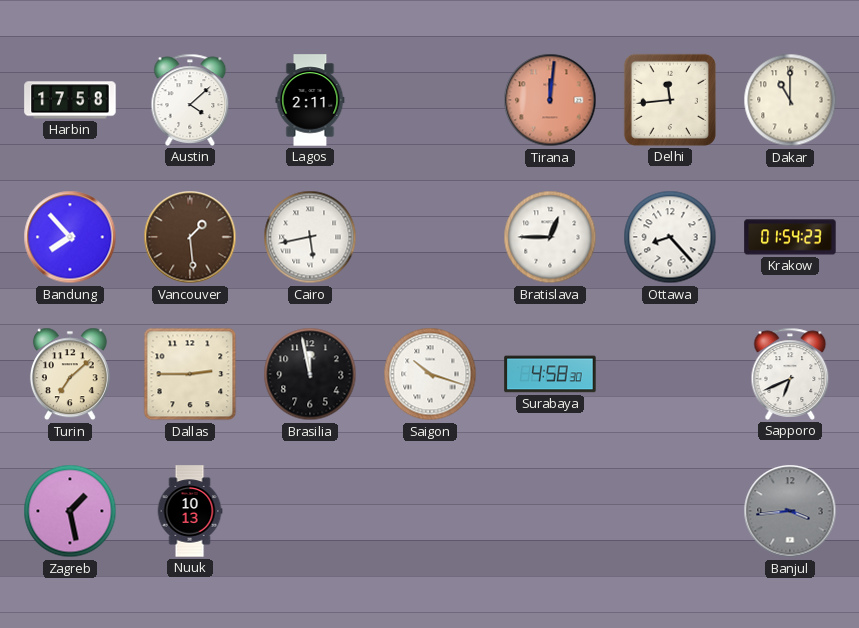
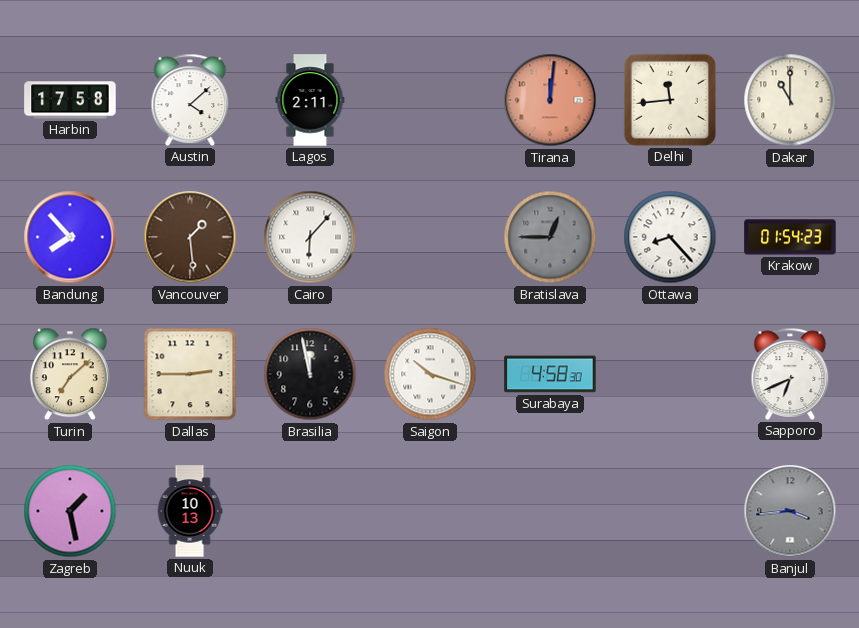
Cairo: 5:43 -> 6:07
Bratislava dial: white -> grey
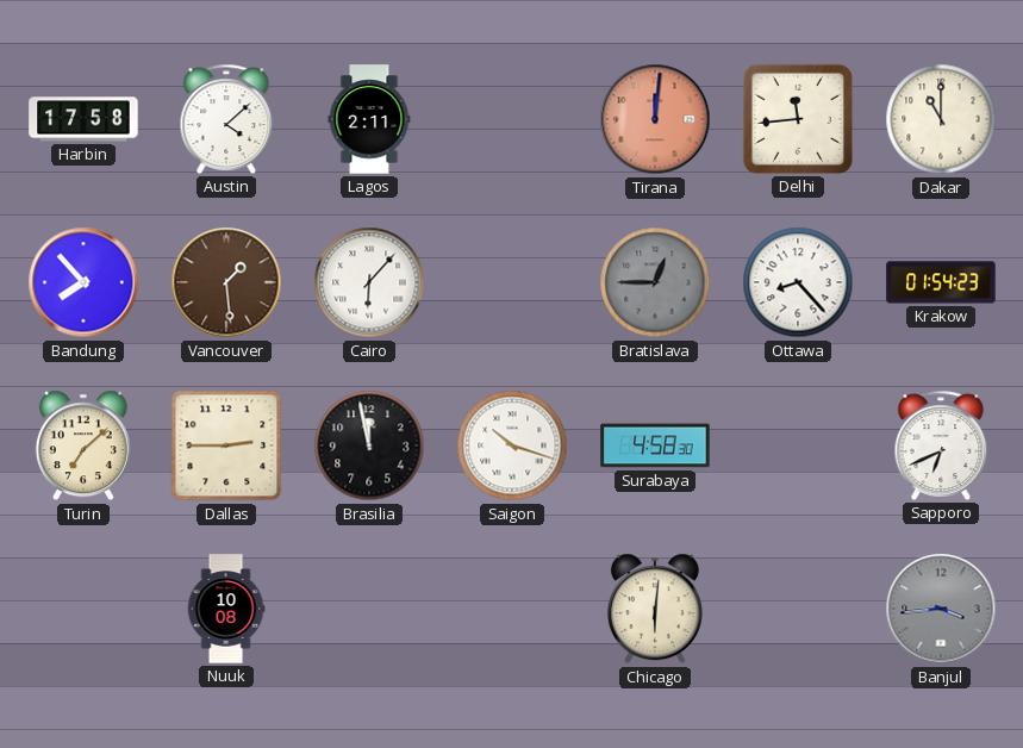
Zagreb: 1:28 -> none
Nuuk: 10:13 -> 10:08
Chicago: none -> 6:01
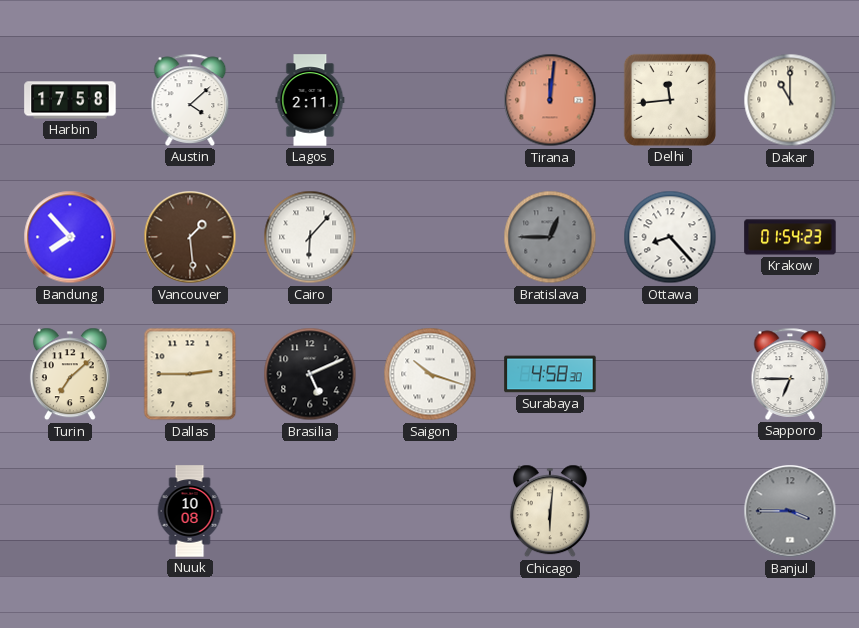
Brasilia: 11:58 -> 5:11
Sapporo: 6:41 -> 6:45
Banjul: 3:44 -> 3:45
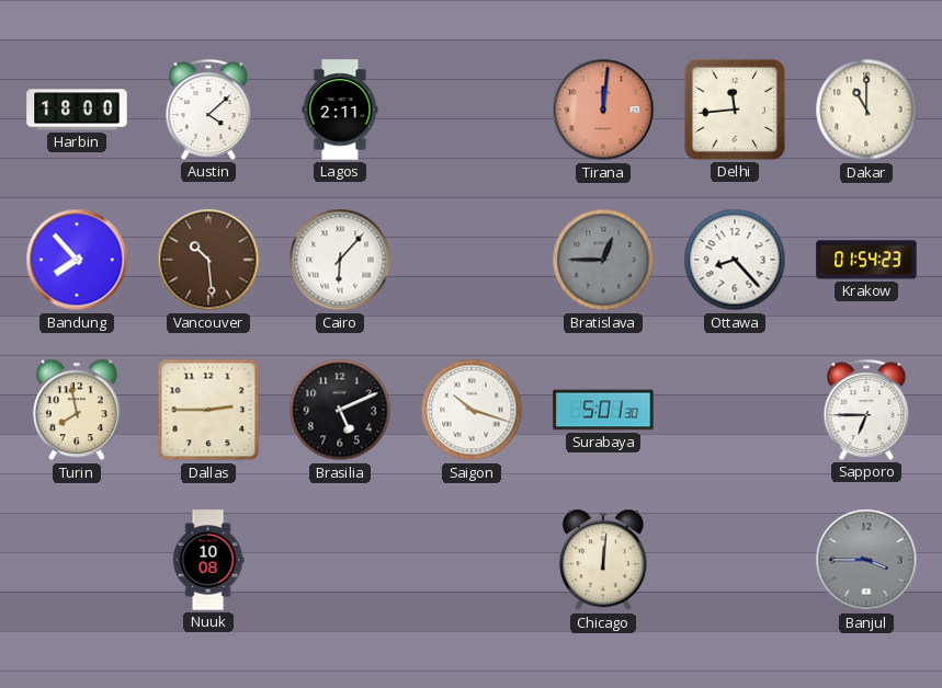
Harbin: 17:58 -> 18:00
Vancouver: 1:29 -> 10:29
Turin: 7:08 -> 7:58
Surabaya: 4:58 -> 5:01
Chicago: 6:01 -> 12:01
